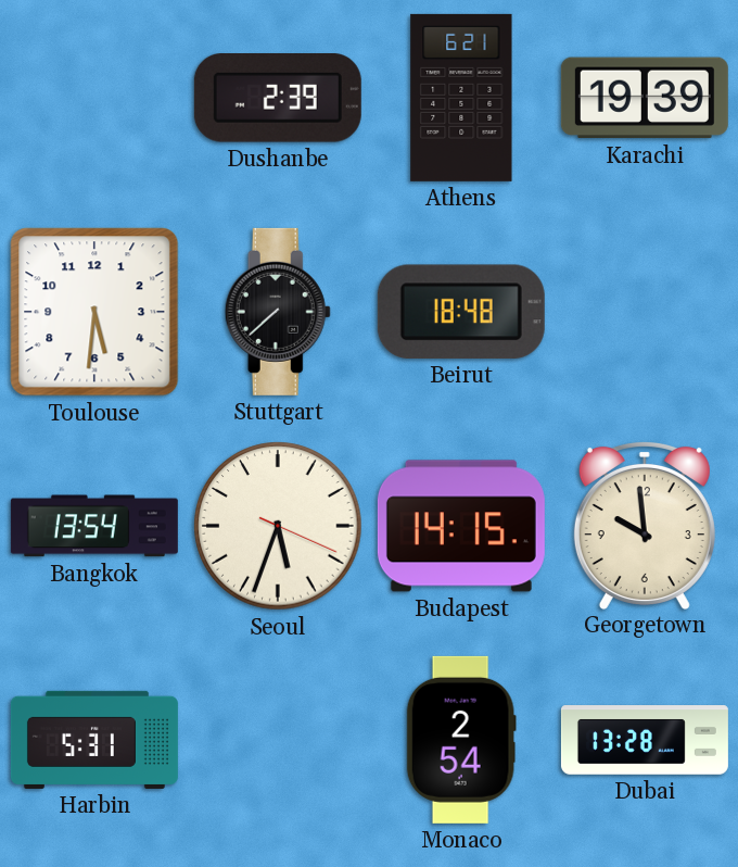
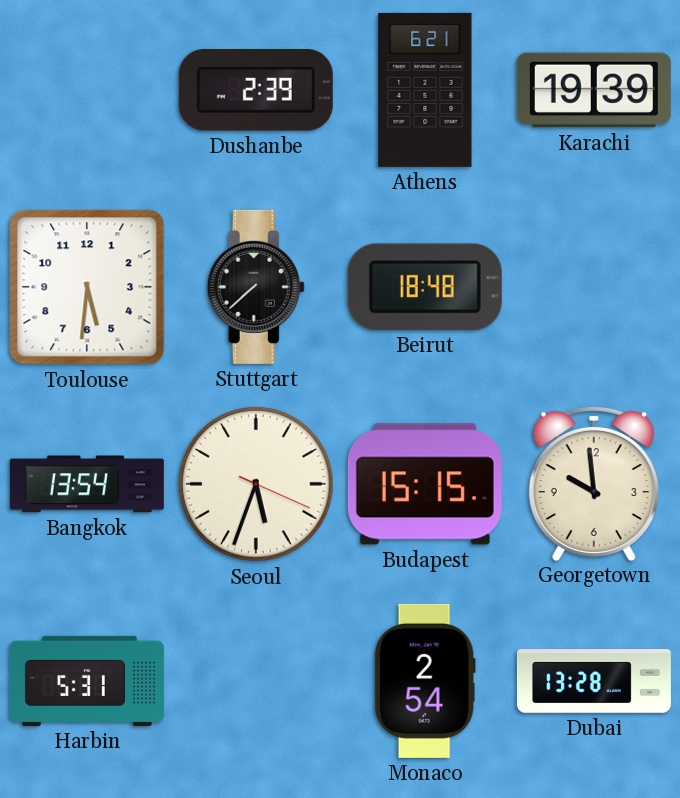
Budapest: 14:15 -> 15:15
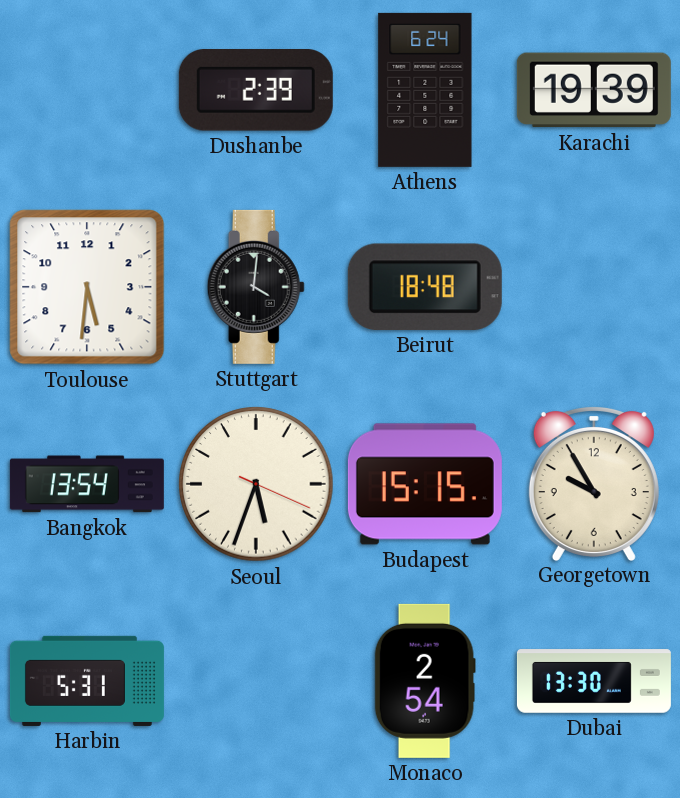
Athens: 6:21 -> 6:24
Stuttgart: 7:38 -> 4:01
Georgetown: 9:59 -> 9:55
Dubai: 13:28 -> 13:30
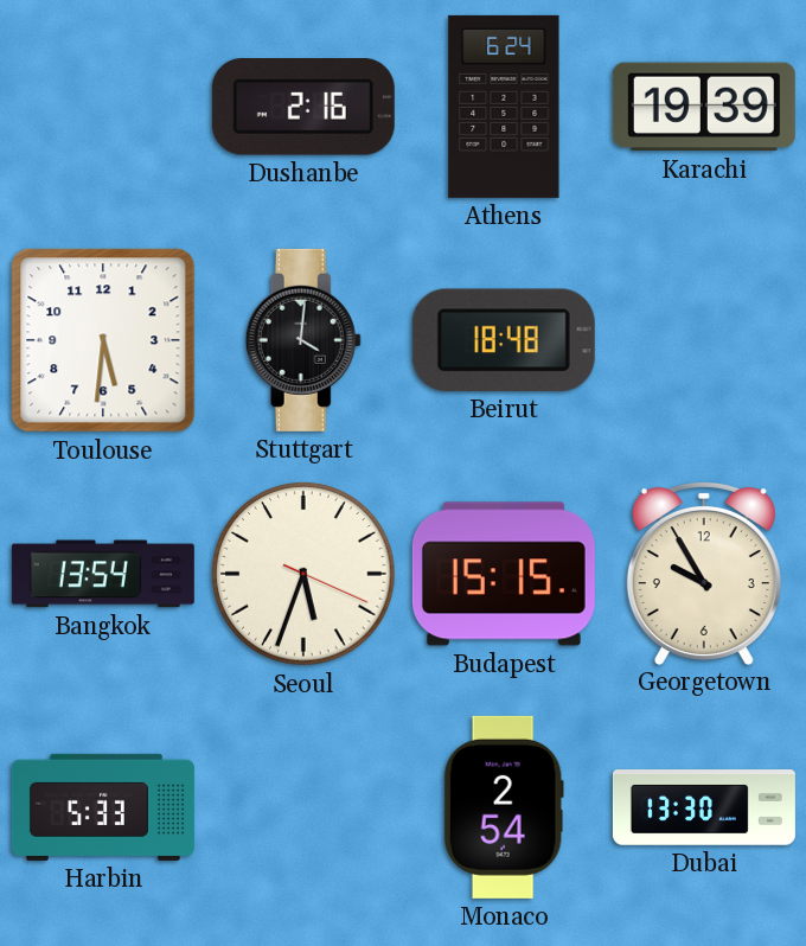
Dushanbe: 2:39 -> 2:16
Harbin: 5:31 -> 5:33
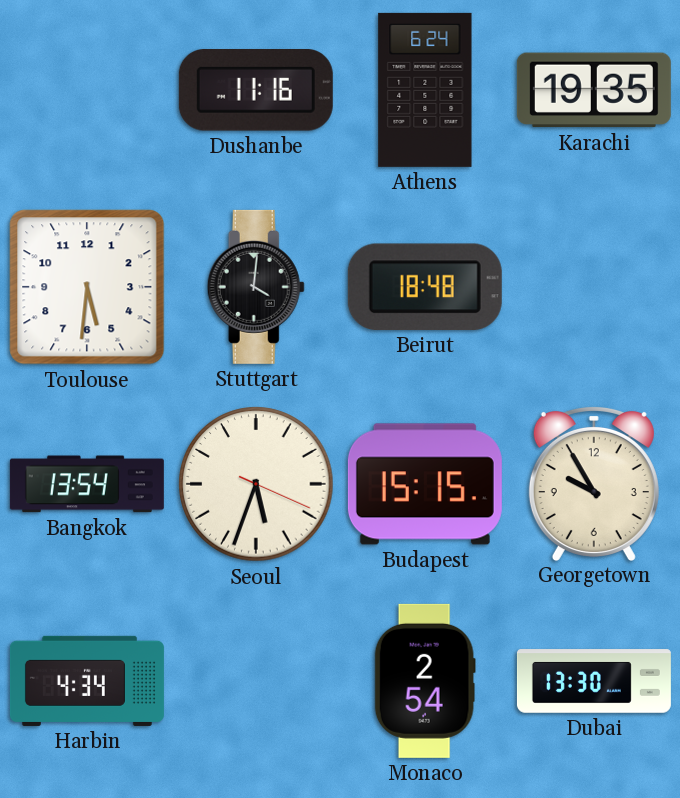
Dushanbe: 2:16 -> 11:16
Karachi: 19:39 -> 19:35
Harbin: 5:33 -> 4:34
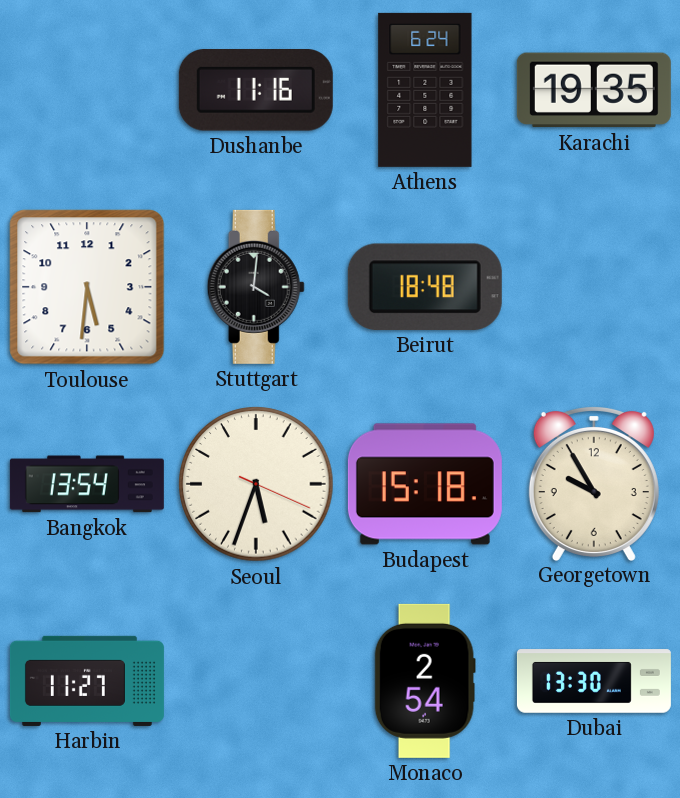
Budapest: 15:15 -> 15:18
Harbin: 4:34 -> 11:27
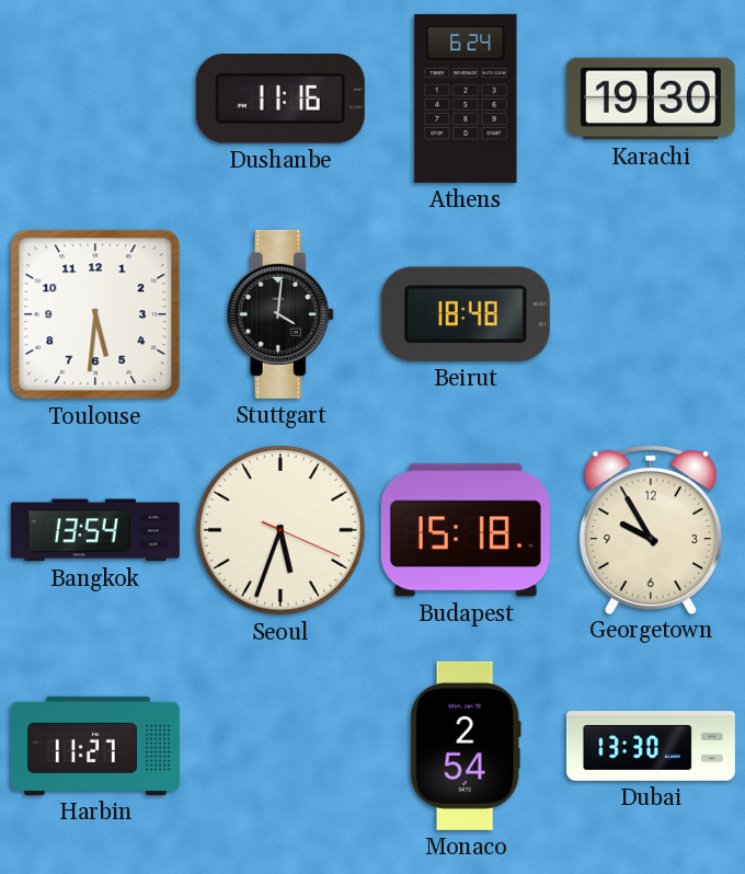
Karachi: 19:35 -> 19:30
